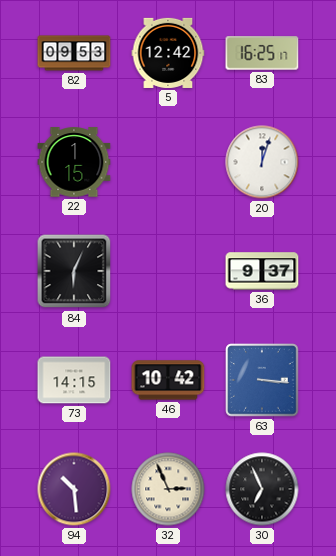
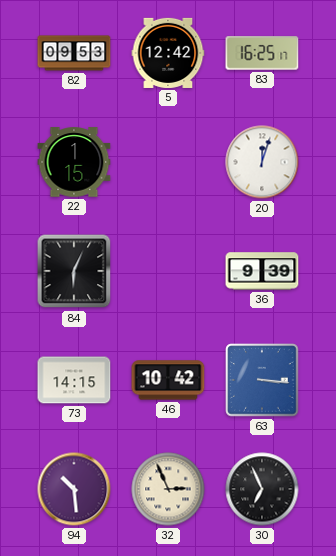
36: 9:37 -> 9:39
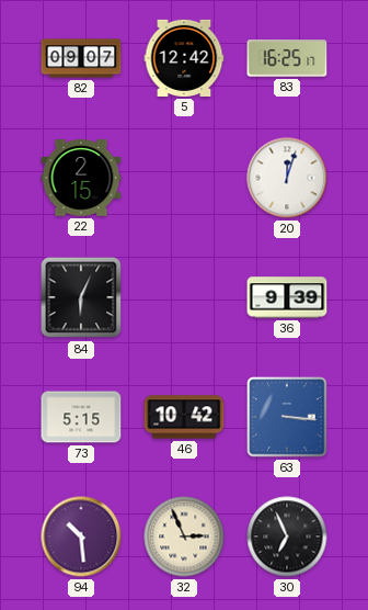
82: 09:53 -> 09:07
22: 1:15 -> 2:15
73: 14:15 -> 5:15
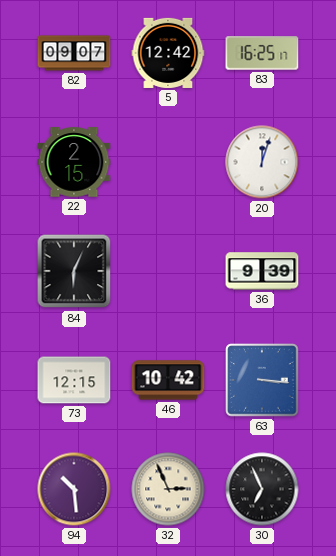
73: 5:15 -> 12:15
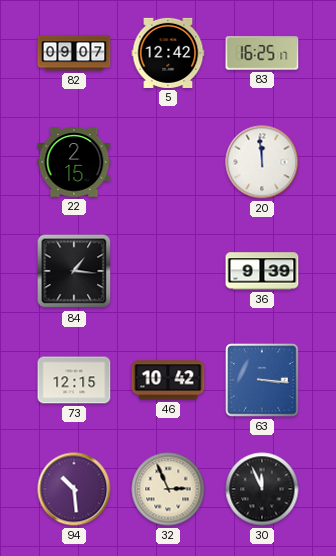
20: 12:03 -> 11:59
84: 6:04 -> 1:16
30: 6:56 -> 11:56
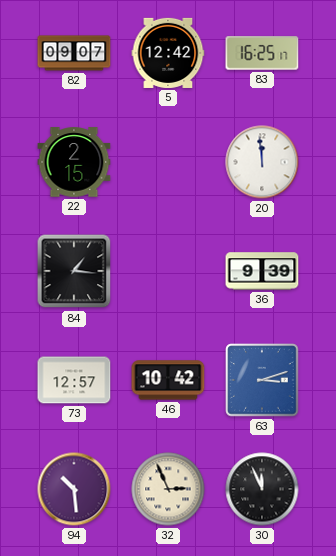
73: 12:15 -> 12:57
63: 3:16 -> 3:12
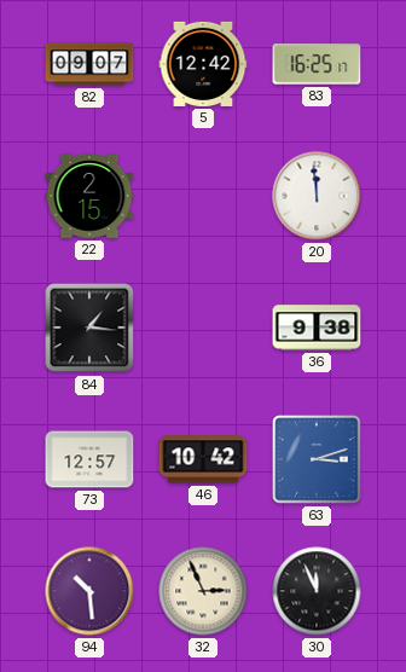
36: 9:39 -> 9:38
